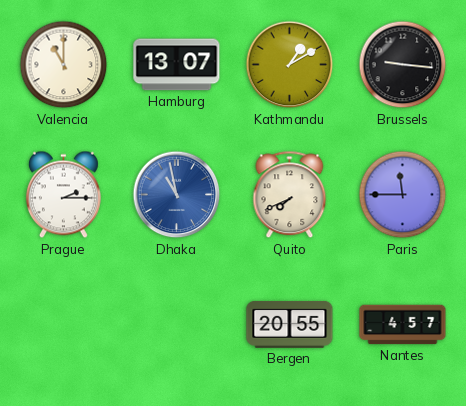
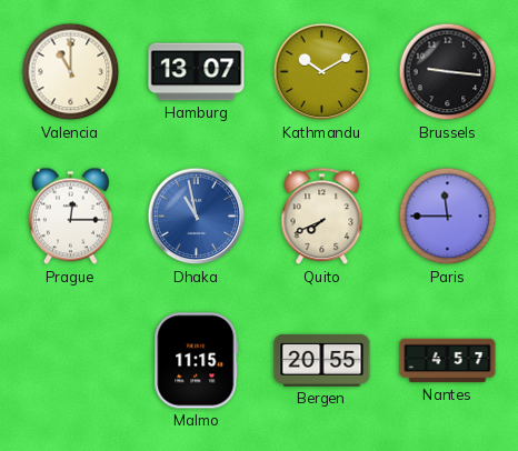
Kathmandu: 1:10 -> 10:10
Prague: 2:15 -> 12:15
Malmo: none -> 11:15
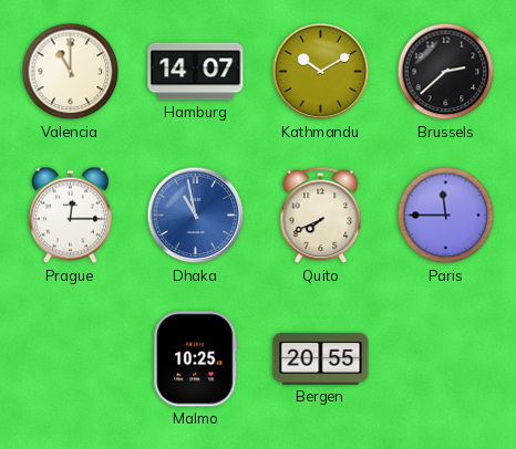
Hamburg: 13:07 -> 14:07
Brussels: 9:16 -> 2:38
Malmo: 11:15 -> 10:25
Nantes: 4:57 -> none
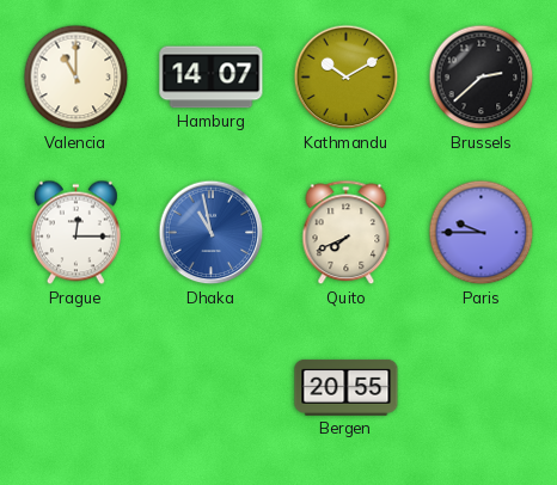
Paris: 11:45 -> 9:45
Malmo: 10:25 -> none
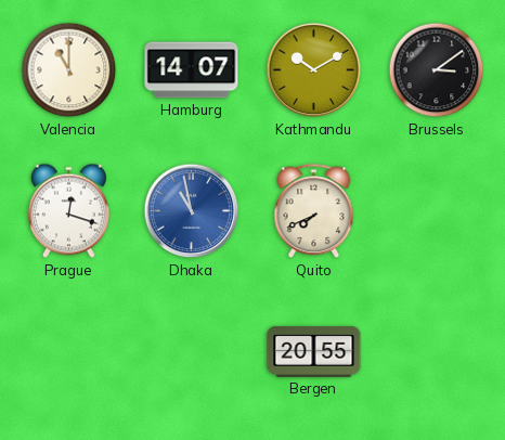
Brussels: 2:38 -> 3:09
Prague: 12:15 -> 12:18
Paris: 9:45 -> none
